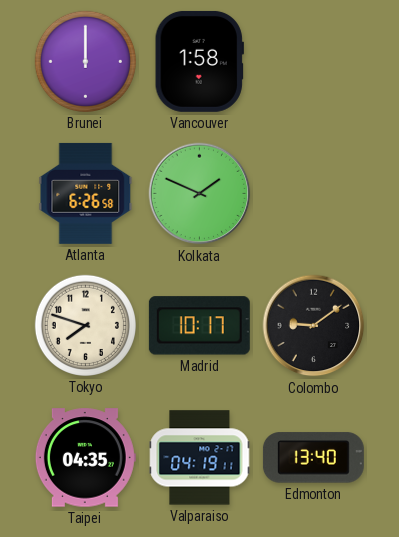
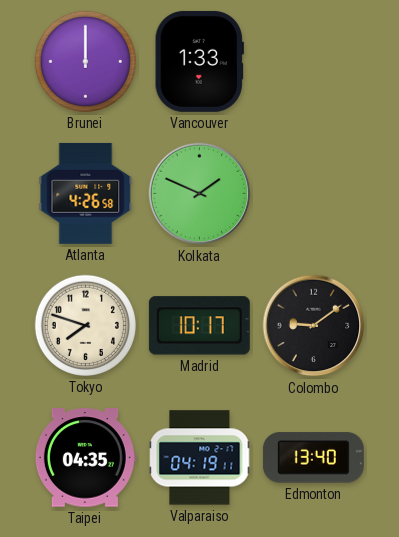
Vancouver: 1:58 -> 1:33
Atlanta: 6:26 -> 4:26
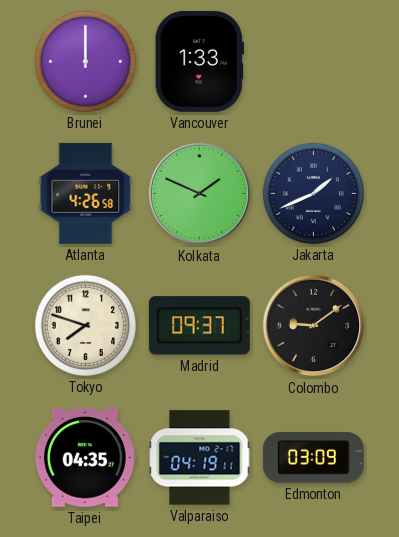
Jakarta: none -> 1:41
Madrid: 10:17 -> 09:37
Edmonton: 13:40 -> 03:09
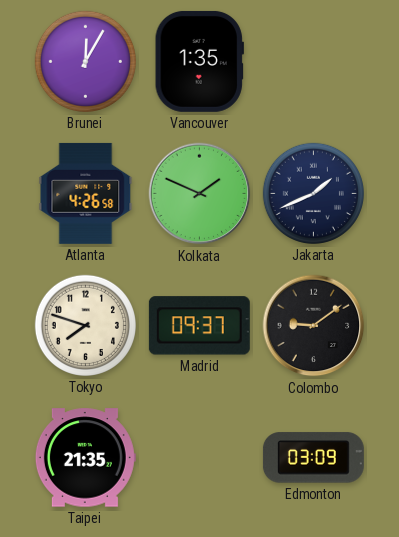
Brunei: 12:00 -> 12:05
Vancouver: 1:33 -> 1:35
Taipei: 04:35 -> 21:35
Valparaiso: 04:19 -> none
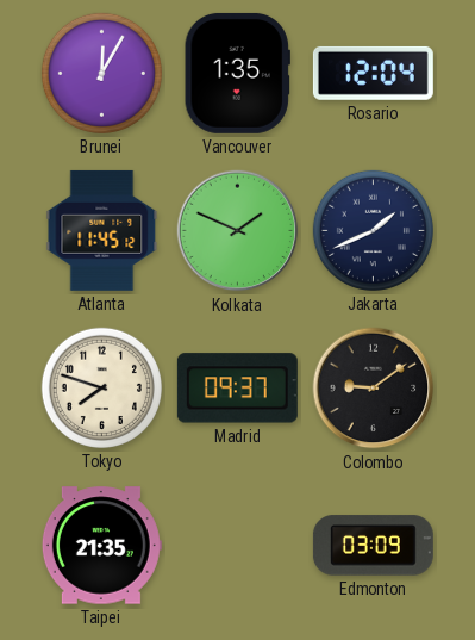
Rosario: none -> 12:04
Atlanta: 4:26 -> 11:45
